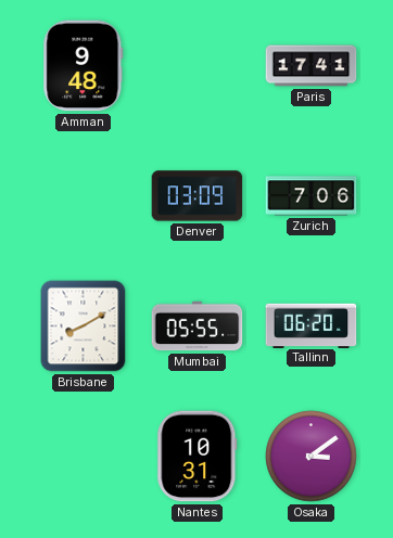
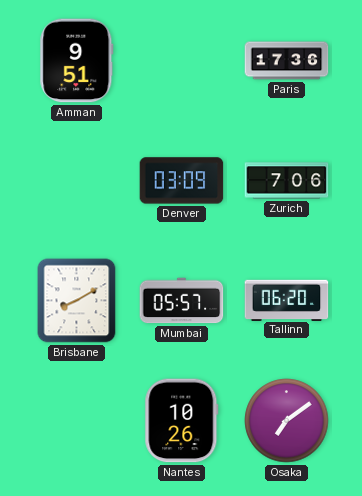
Amman: 9:48 -> 9:51
Paris: 17:41 -> 17:36
Mumbai: 05:55 -> 05:57
Nantes: 10:31 -> 10:26
Osaka: 3:09 -> 7:09
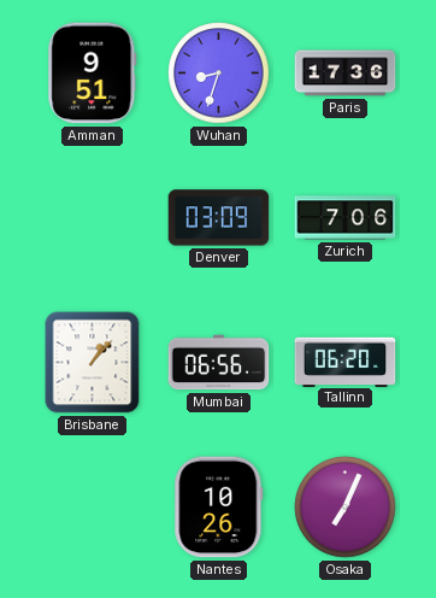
Wuhan: none -> 8:33
Brisbane: 8:10 -> 1:07
Mumbai: 05:57 -> 06:56
Osaka: 7:09 -> 7:04
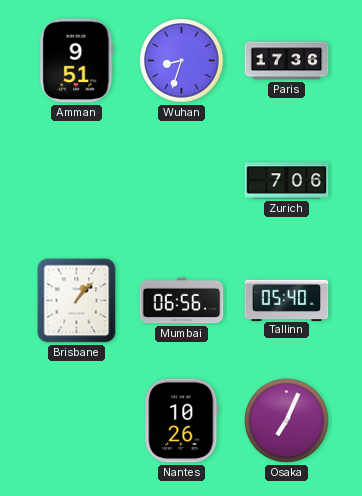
Denver: 03:09 -> none
Tallinn: 06:20 -> 05:40
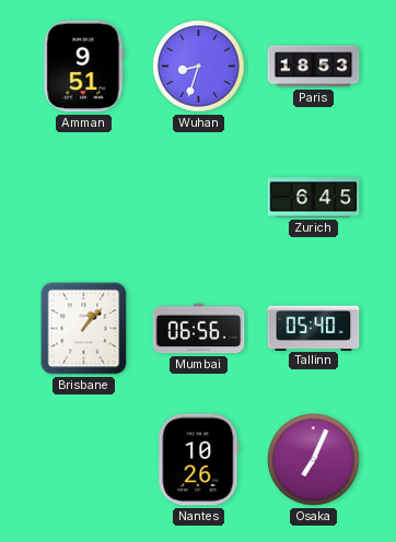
Paris: 17:36 -> 18:53
Zurich: 7:06 -> 6:45
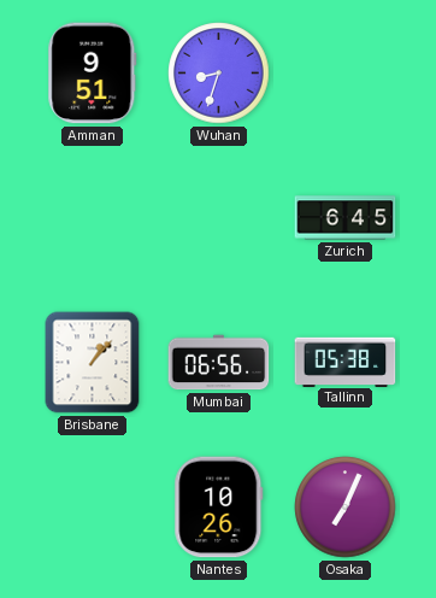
Paris: 18:53 -> none
Tallinn: 05:40 -> 05:38
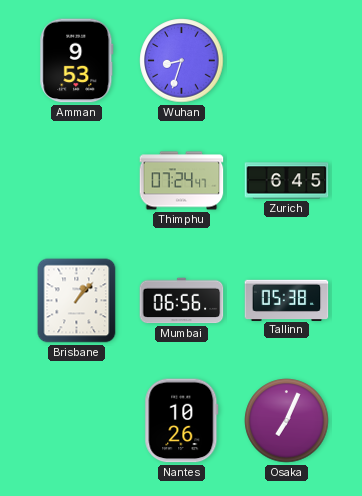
Amman: 9:51 -> 9:53
Thimphu: none -> 07:24
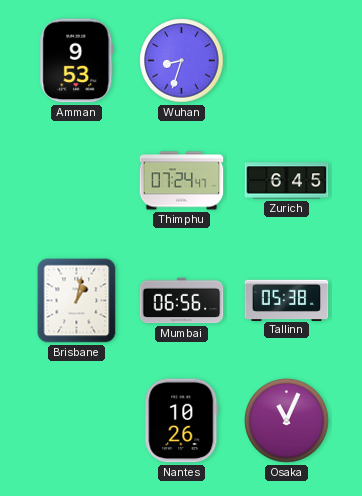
Brisbane: 1:07 -> 1:02
Osaka: 7:04 -> 11:04
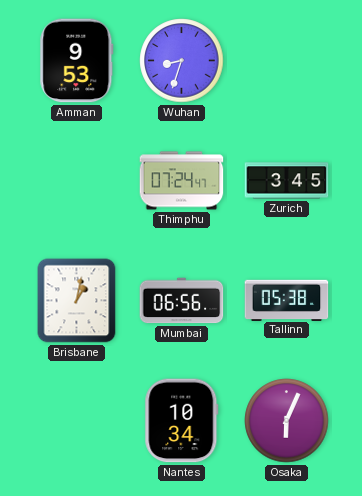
Zurich: 6:45 -> 3:45
Nantes: 10:26 -> 10:34
Osaka: 11:04 -> 6:04
